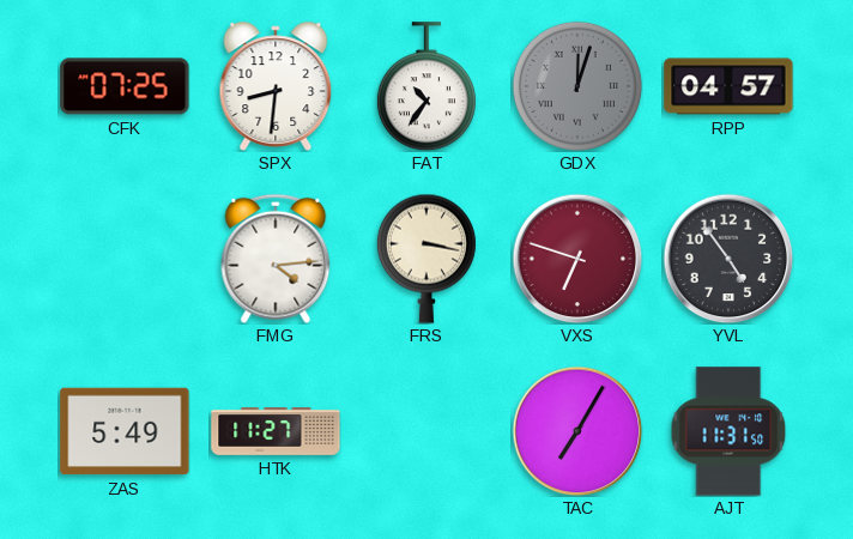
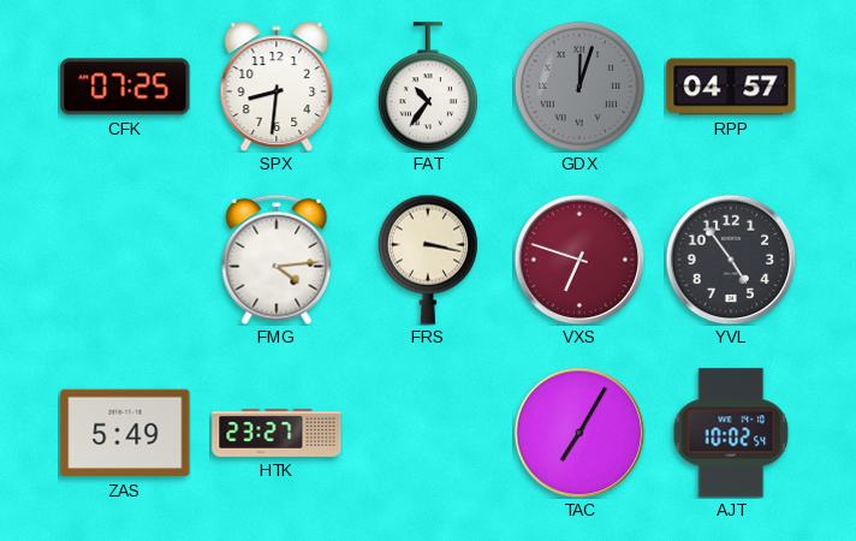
HTK: 11:27 -> 23:27
AJT: 11:31 -> 10:02
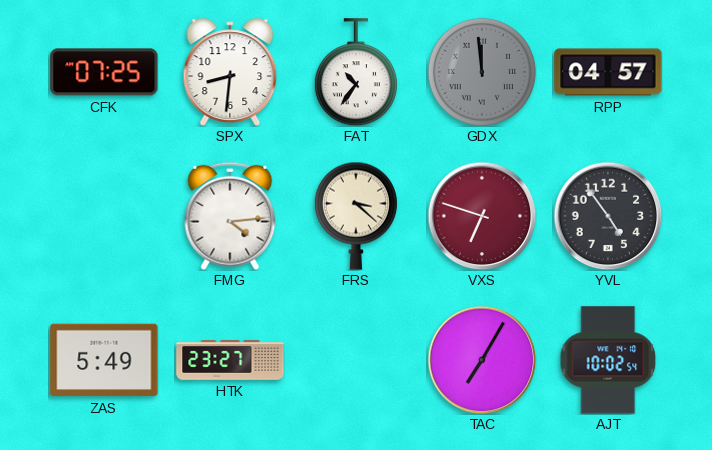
GDX: 12:03 -> 11:59
FRS: 3:17 -> 3:22
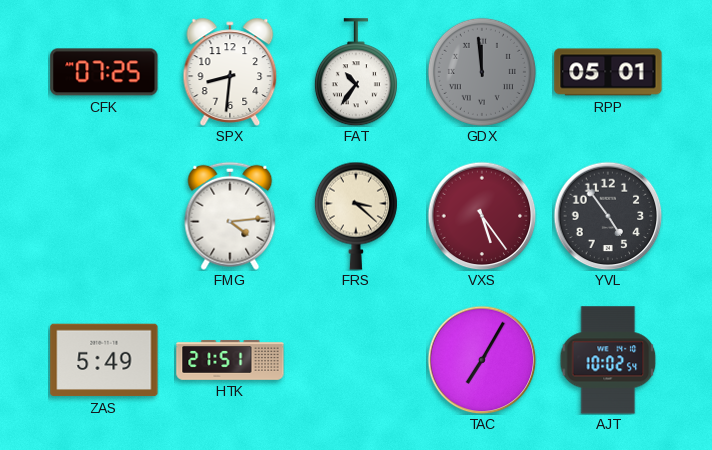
RPP: 04:57 -> 05:01
VXS: 6:48 -> 5:24
HTK: 23:27 -> 21:51
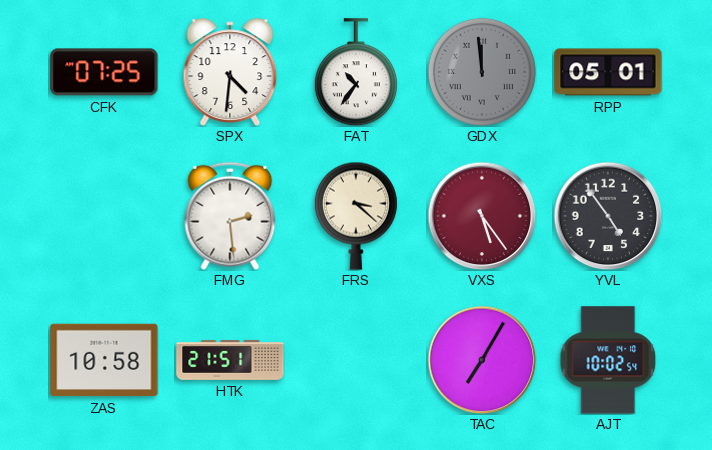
SPX: 8:31 -> 4:31
FMG: 4:14 -> 2:29
ZAS: 5:49 -> 10:58
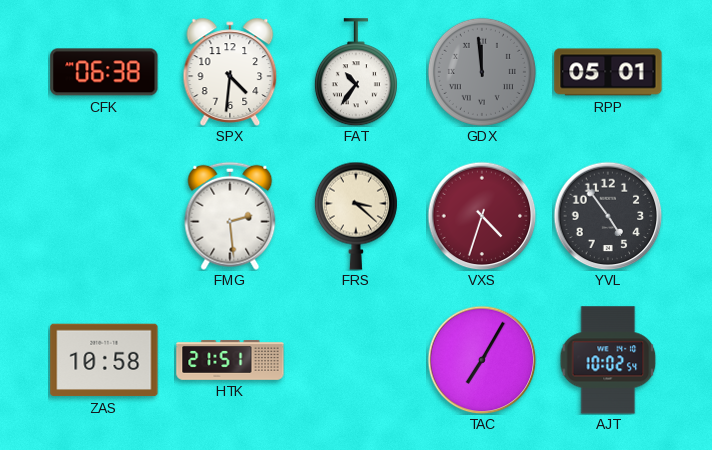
CFK: 07:25 -> 06:38
VXS: 5:24 -> 4:33
